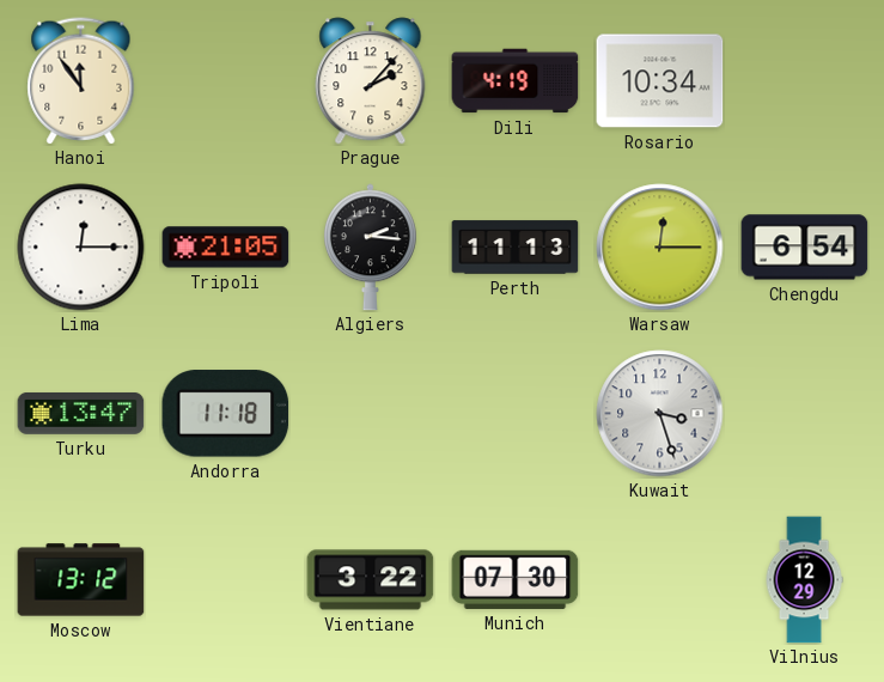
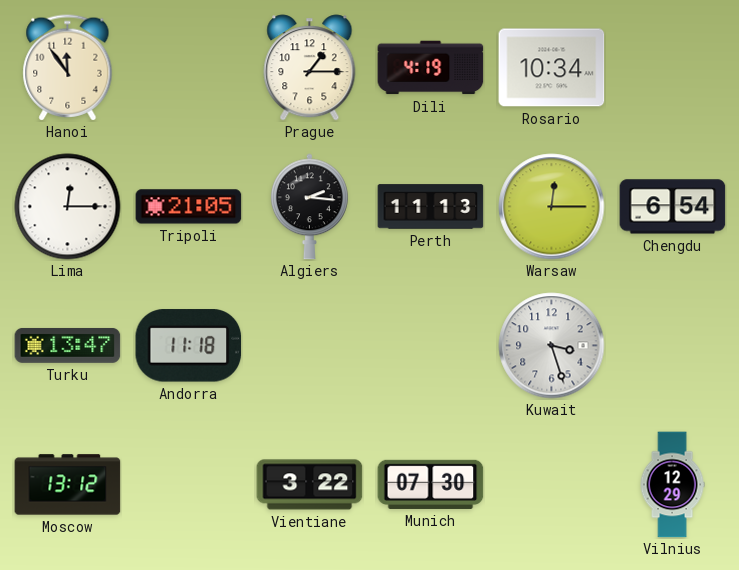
Prague: 2:07 -> 1:15
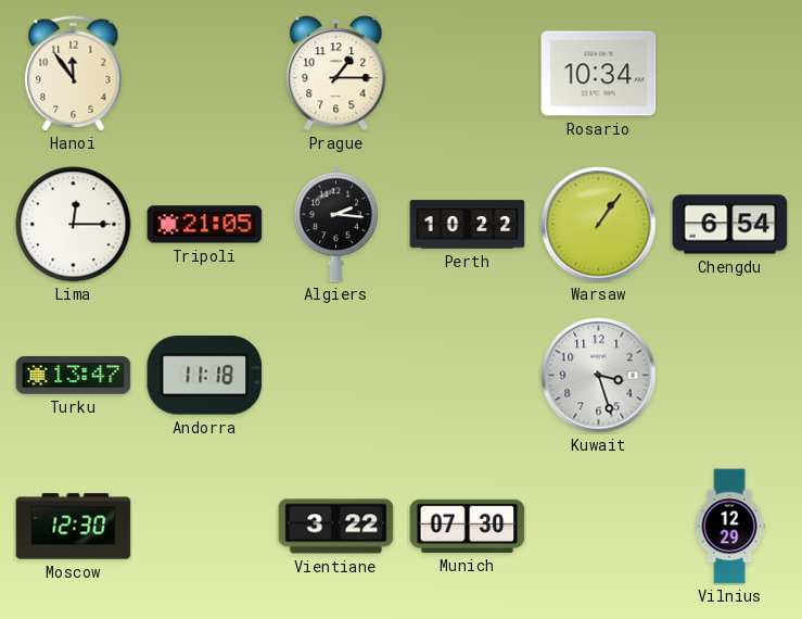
Dili: 4:19 -> none
Perth: 11:13 -> 10:22
Warsaw: 12:15 -> 1:06
Moscow: 13:12 -> 12:30
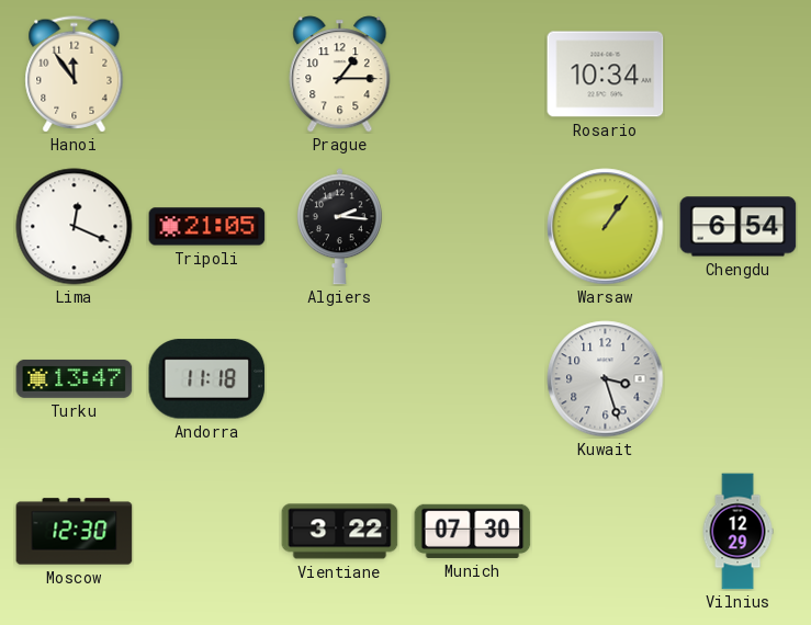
Lima: 12:15 -> 12:19
Perth: 10:22 -> none
